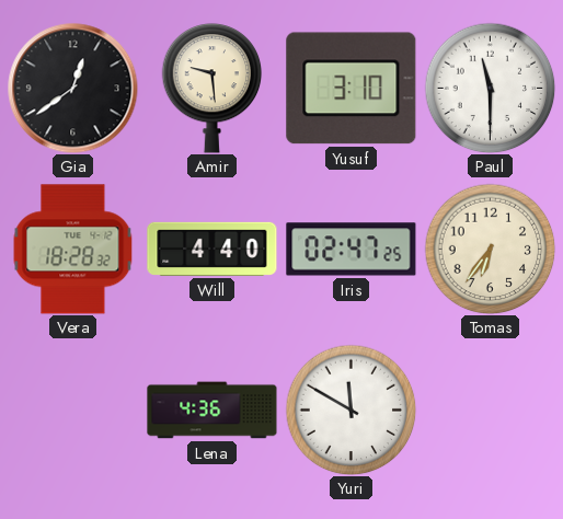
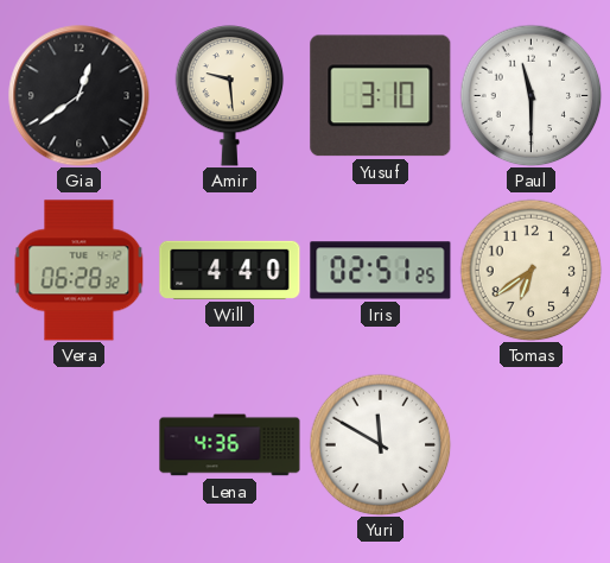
Vera: 18:28 -> 06:28
Iris: 02:47 -> 02:51
Tomas: 6:36 -> 6:39
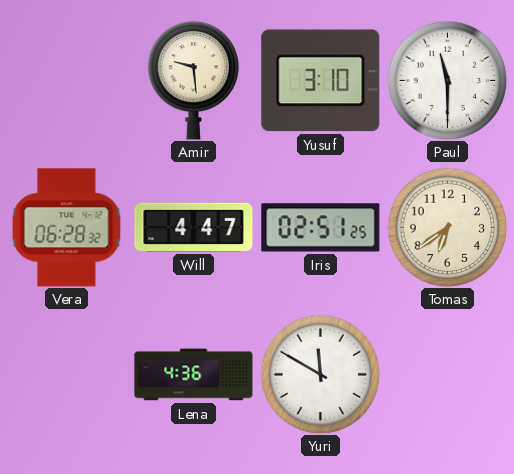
Gia: 12:39 -> none
Will: 4:40 -> 4:47
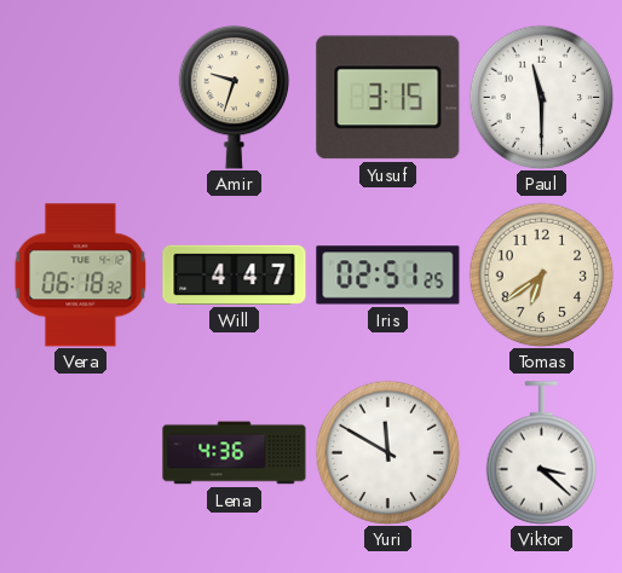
Amir: 9:29 -> 9:33
Yusuf: 3:10 -> 3:15
Vera: 06:28 -> 06:18
Viktor: none -> 3:22
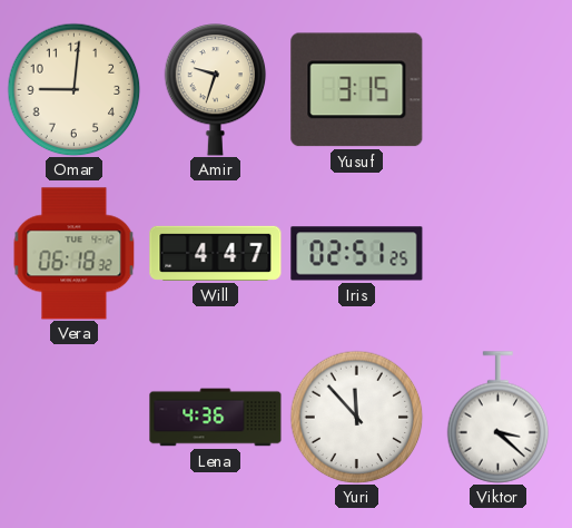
Omar: none -> 9:01
Paul: 11:30 -> none
Tomas: 6:39 -> none
Yuri: 11:50 -> 11:53
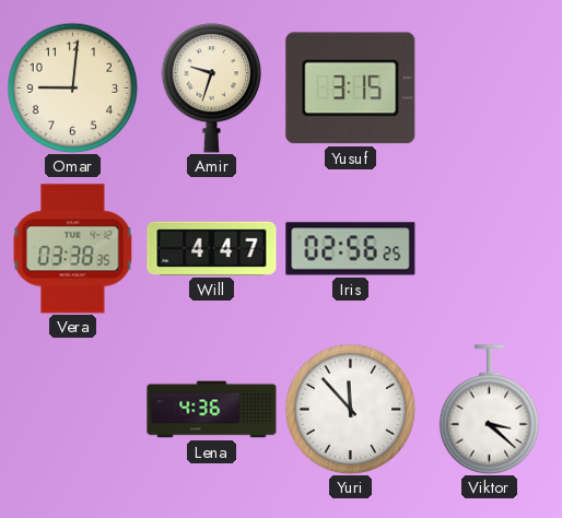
Vera: 06:18 -> 03:38
Iris: 02:51 -> 02:56
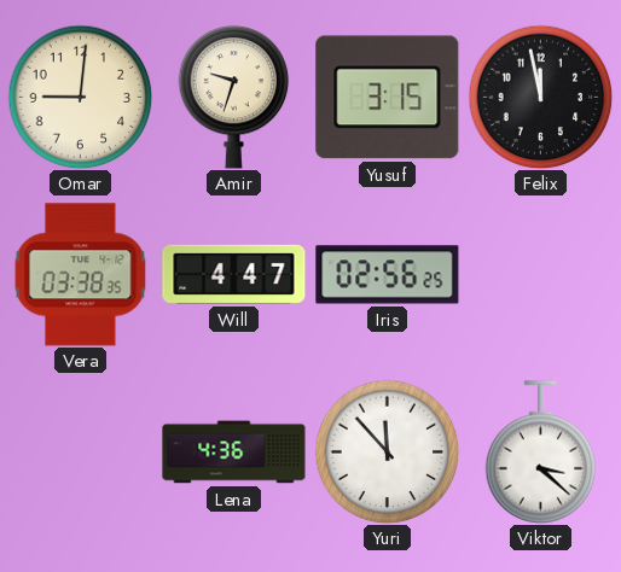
Felix: none -> 11:58
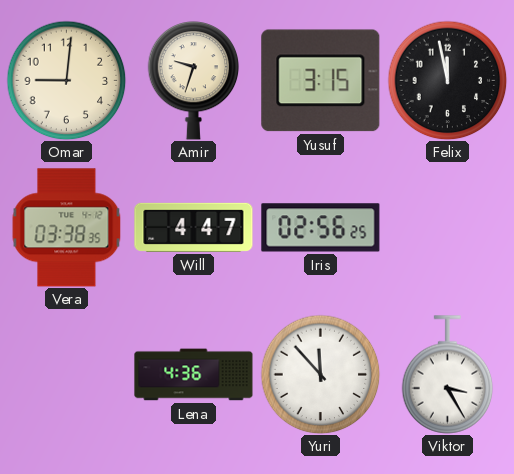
Viktor: 3:22 -> 3:25
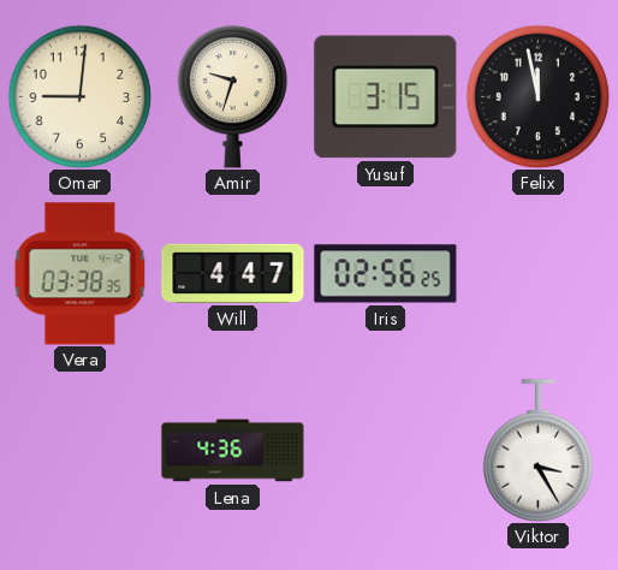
Yuri: 11:53 -> none
